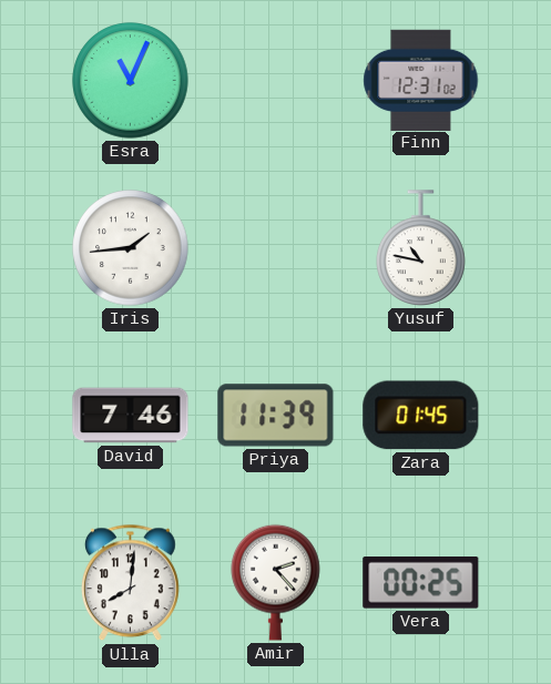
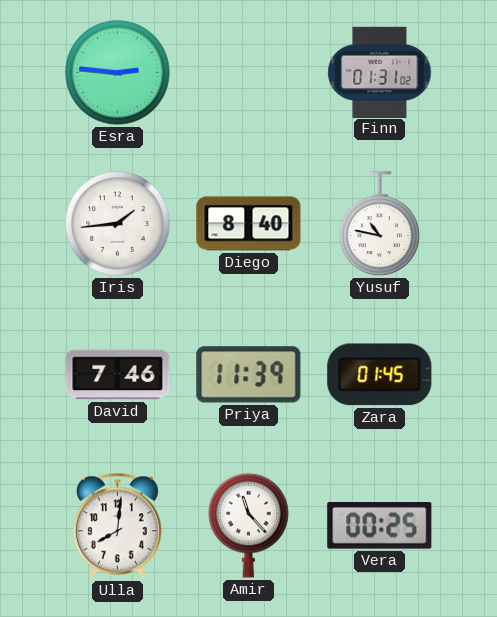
Esra: 11:04 -> 2:46
Finn: 12:31 -> 01:31
Diego: none -> 8:40
Amir: 2:23 -> 11:23
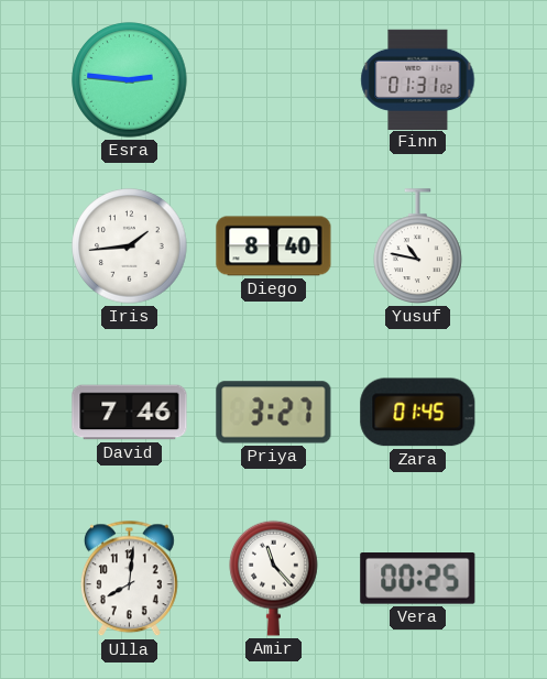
Priya: 11:39 -> 3:27
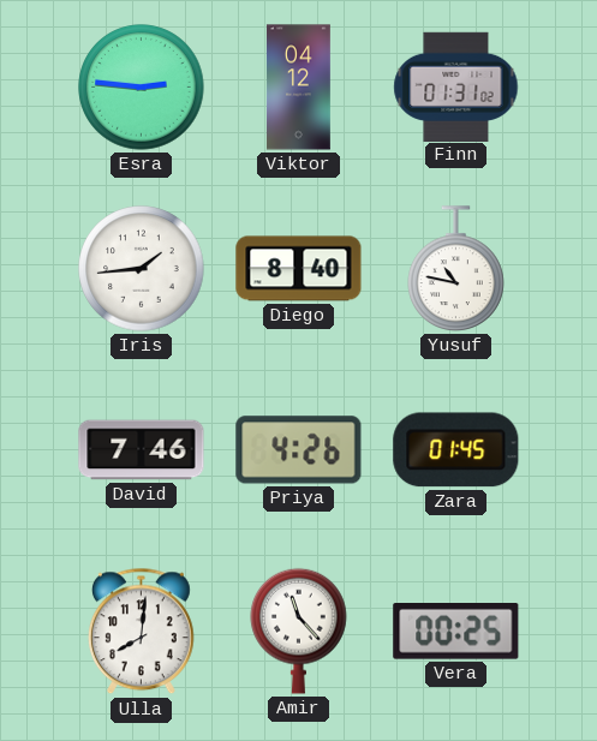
Viktor: none -> 04:12
Priya: 3:27 -> 4:26
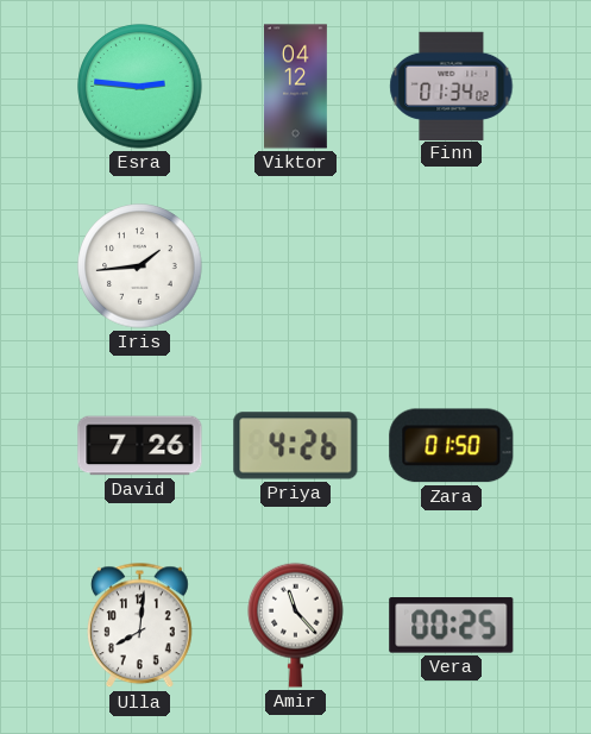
Finn: 01:31 -> 01:34
Diego: 8:40 -> none
Yusuf: 10:47 -> none
David: 7:46 -> 7:26
Zara: 01:45 -> 01:50
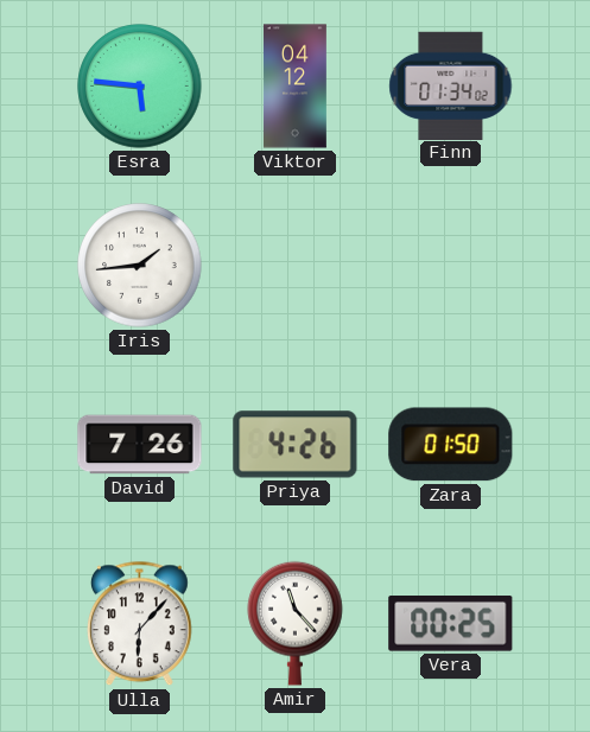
Esra: 2:46 -> 5:46
Ulla: 8:01 -> 6:07
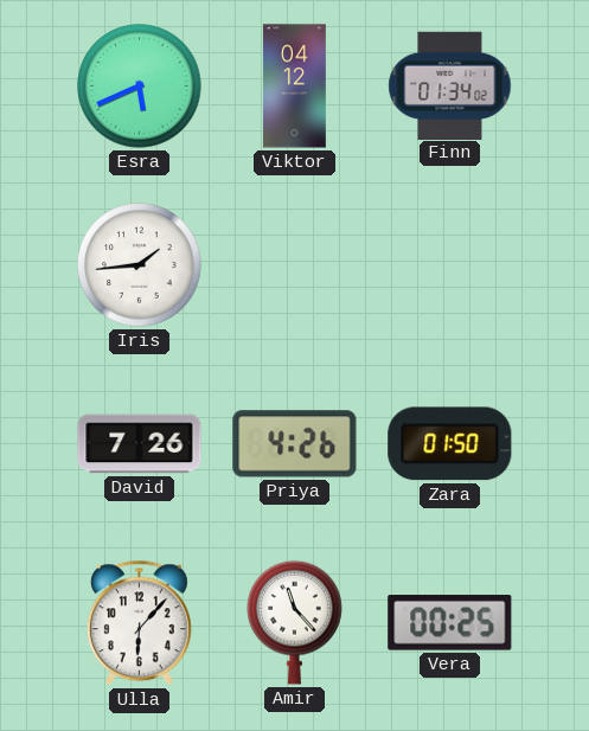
Esra: 5:46 -> 5:41
